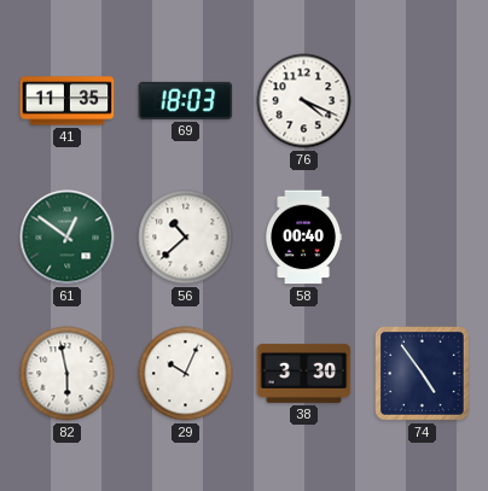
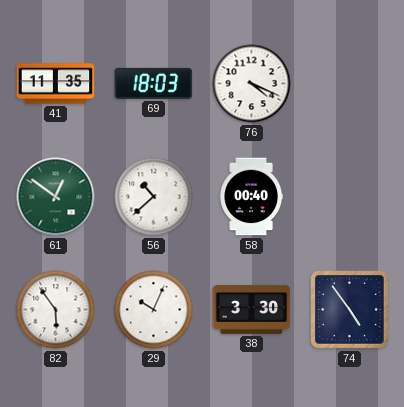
82: 5:58 -> 5:54
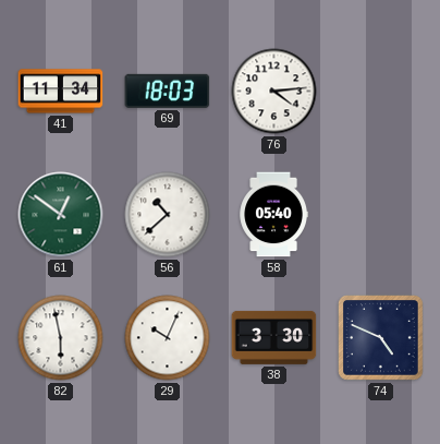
41: 11:35 -> 11:34
76: 4:19 -> 4:14
58: 00:40 -> 05:40
82: 5:54 -> 5:58
74: 4:54 -> 4:49
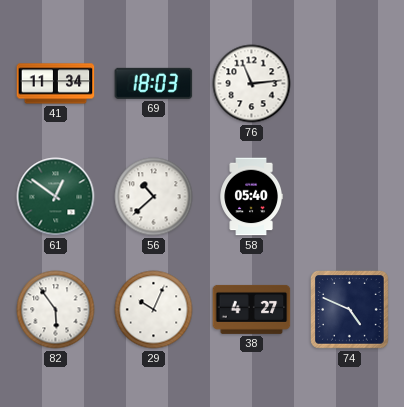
76: 4:14 -> 11:14
82: 5:58 -> 5:54
38: 3:30 -> 4:27
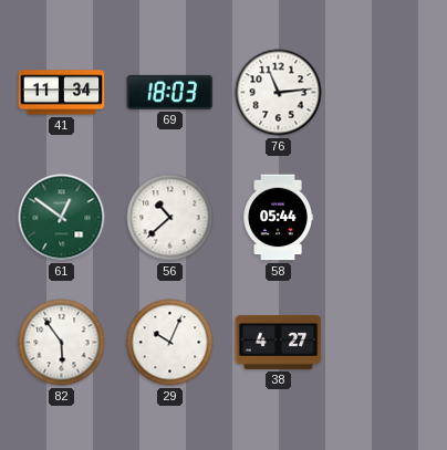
58: 05:40 -> 05:44
74: 4:49 -> none
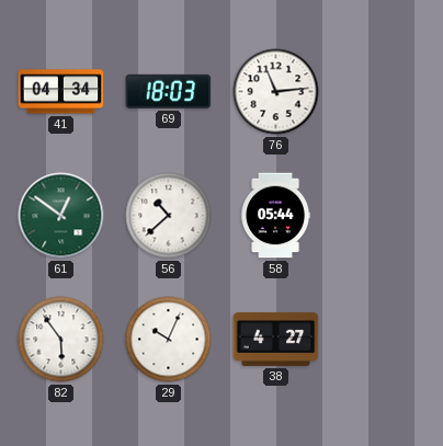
41: 11:34 -> 04:34
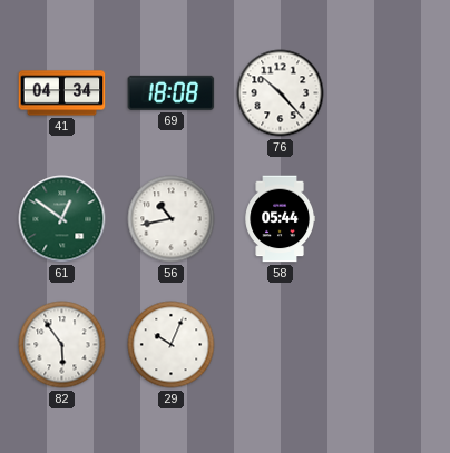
69: 18:03 -> 18:08
76: 11:14 -> 10:23
56: 10:38 -> 10:43
38: 4:27 -> none
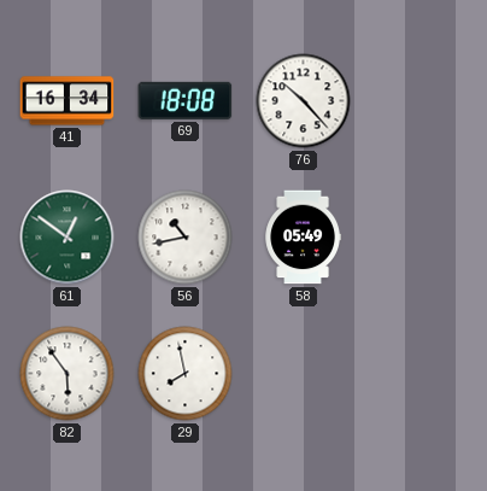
41: 04:34 -> 16:34
58: 05:44 -> 05:49
29: 10:04 -> 7:58
